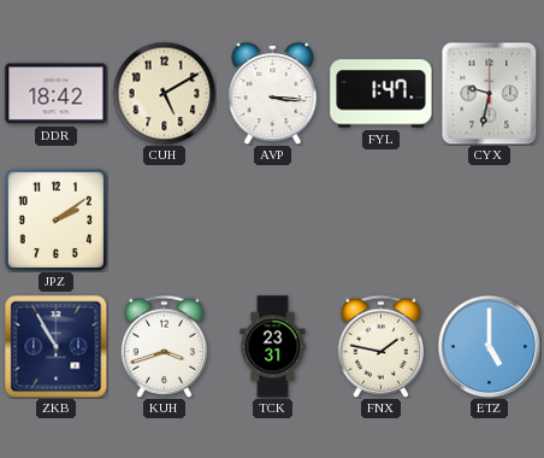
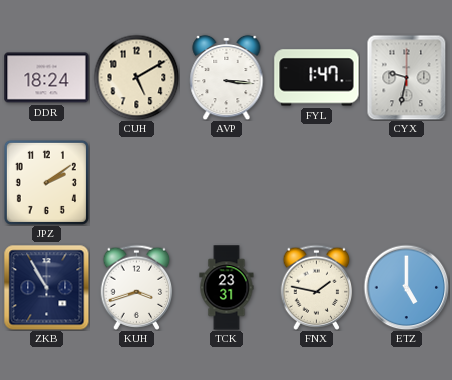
DDR: 18:42 -> 18:24
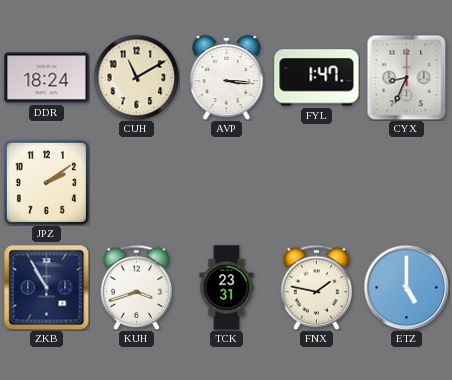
CUH: 5:10 -> 11:10
CYX: 9:32 -> 8:34
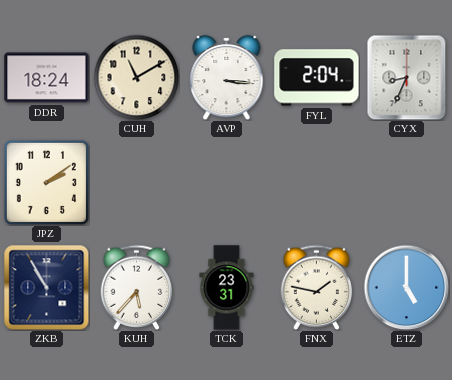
FYL: 1:47 -> 2:04
KUH: 3:42 -> 5:37
